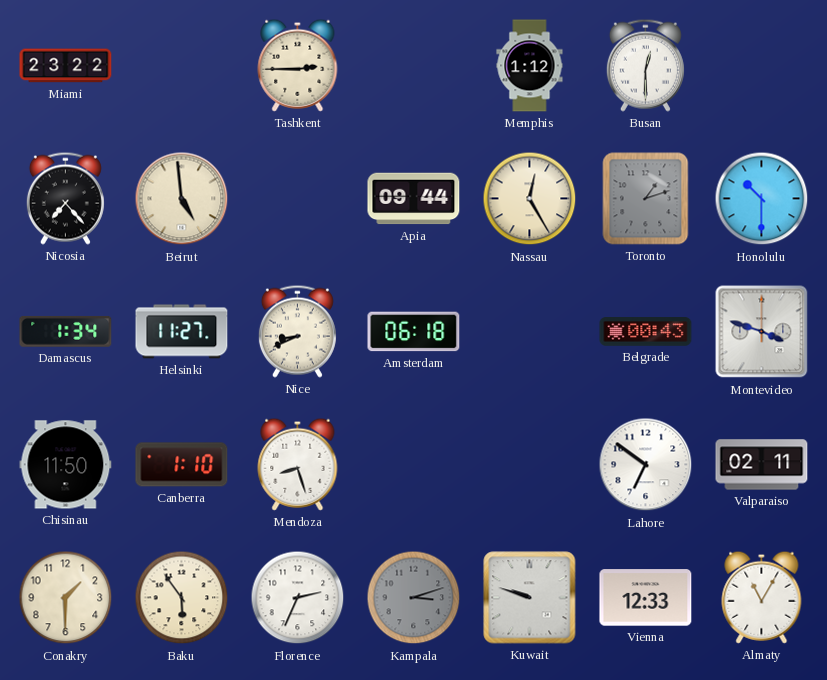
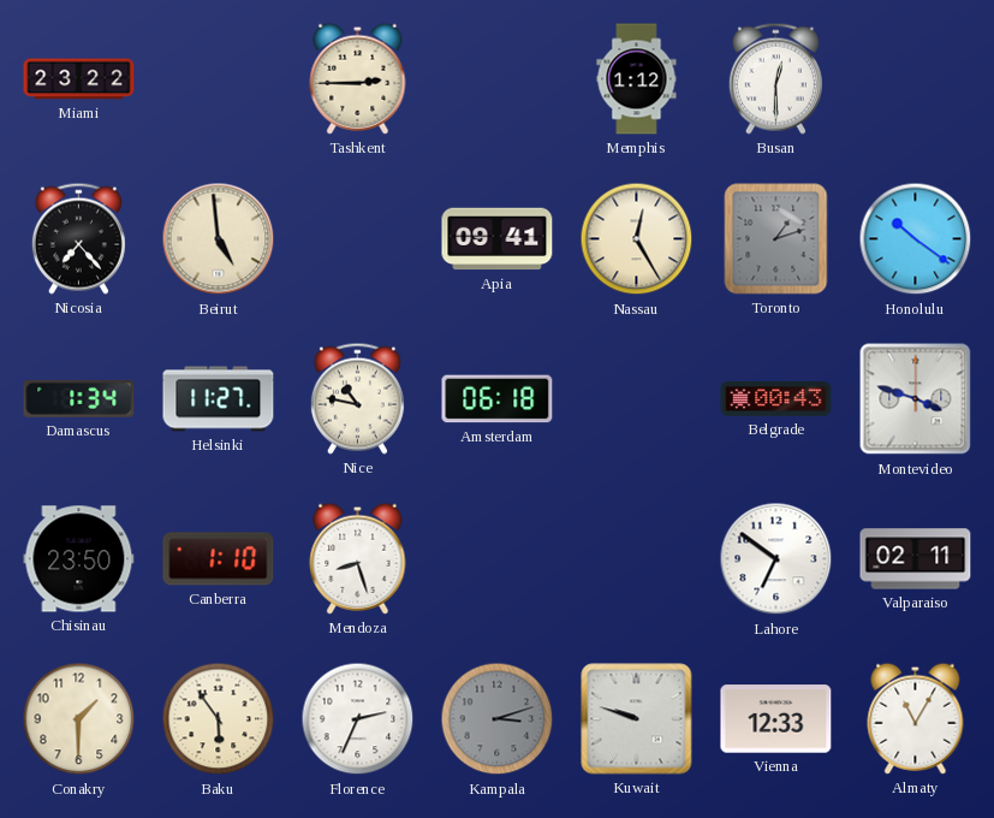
Apia: 09:44 -> 09:41
Honolulu: 10:30 -> 10:21
Nice: 8:41 -> 10:47
Chisinau: 11:50 -> 23:50
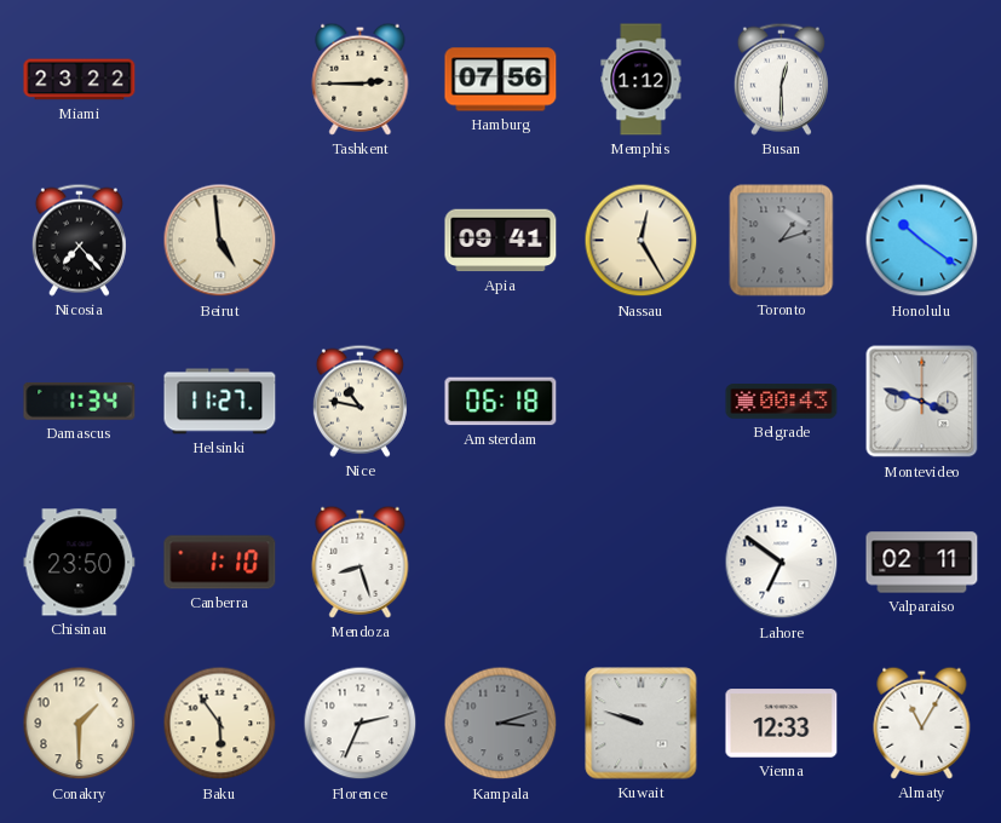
Hamburg: none -> 07:56
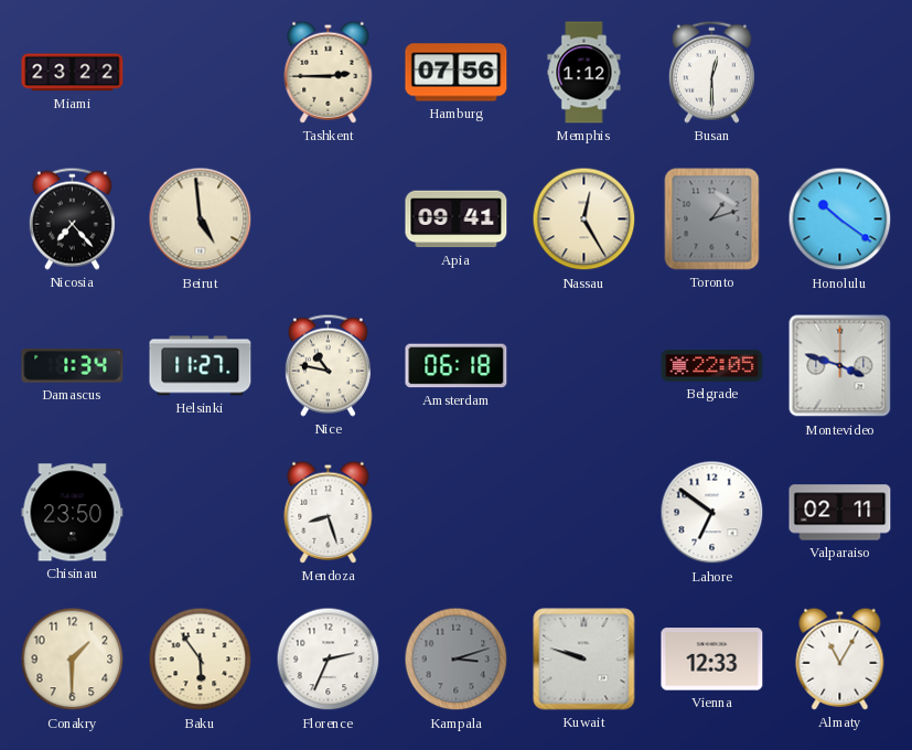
Belgrade: 00:43 -> 22:05
Canberra: 1:10 -> none
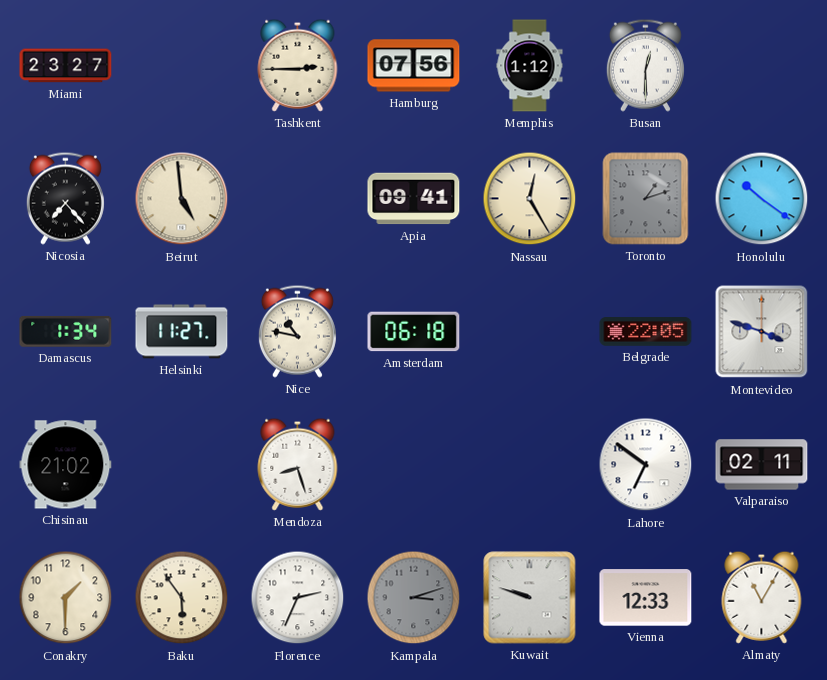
Miami: 23:22 -> 23:27
Chisinau: 23:50 -> 21:02
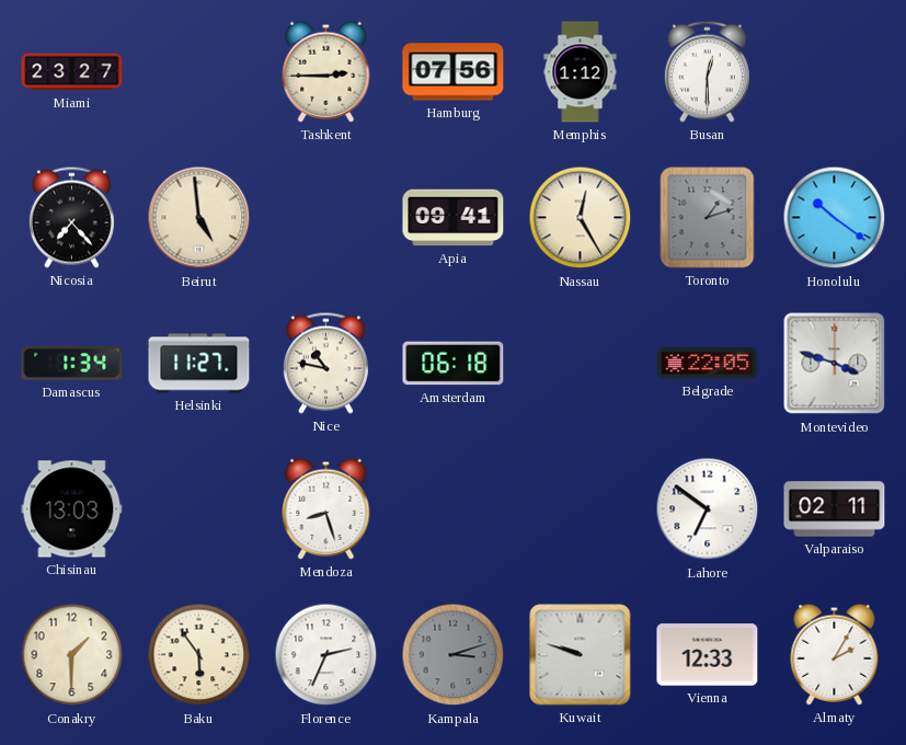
Chisinau: 21:02 -> 13:03
Almaty: 11:05 -> 2:05
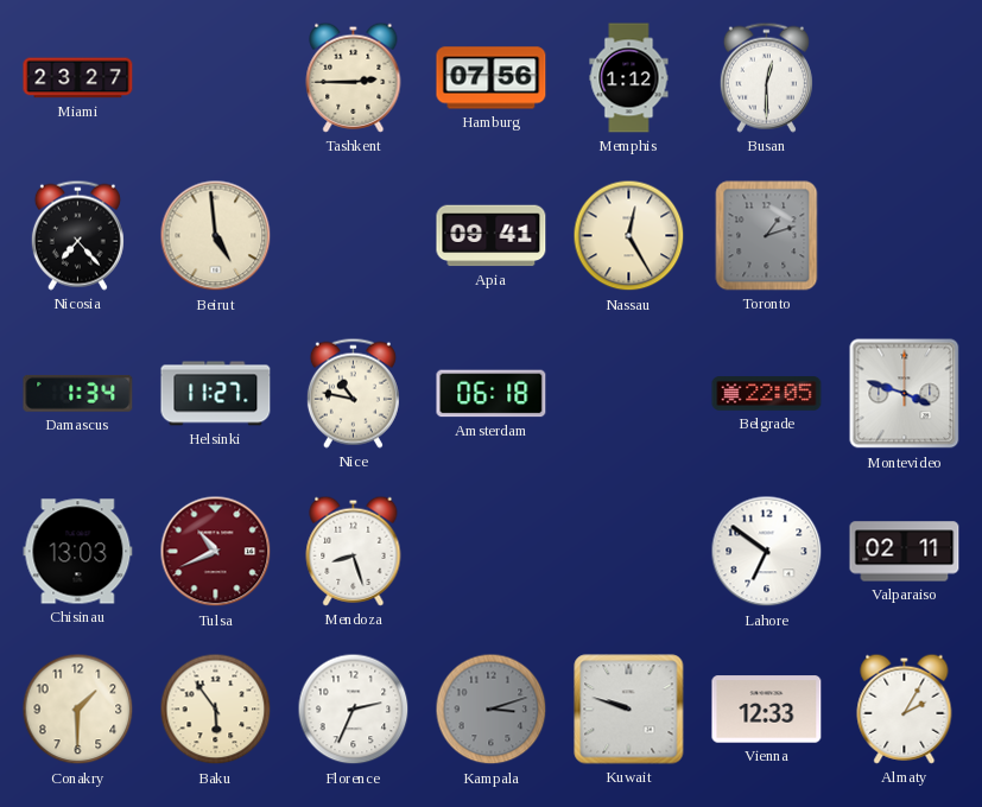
Honolulu: 10:21 -> none
Tulsa: none -> 10:41
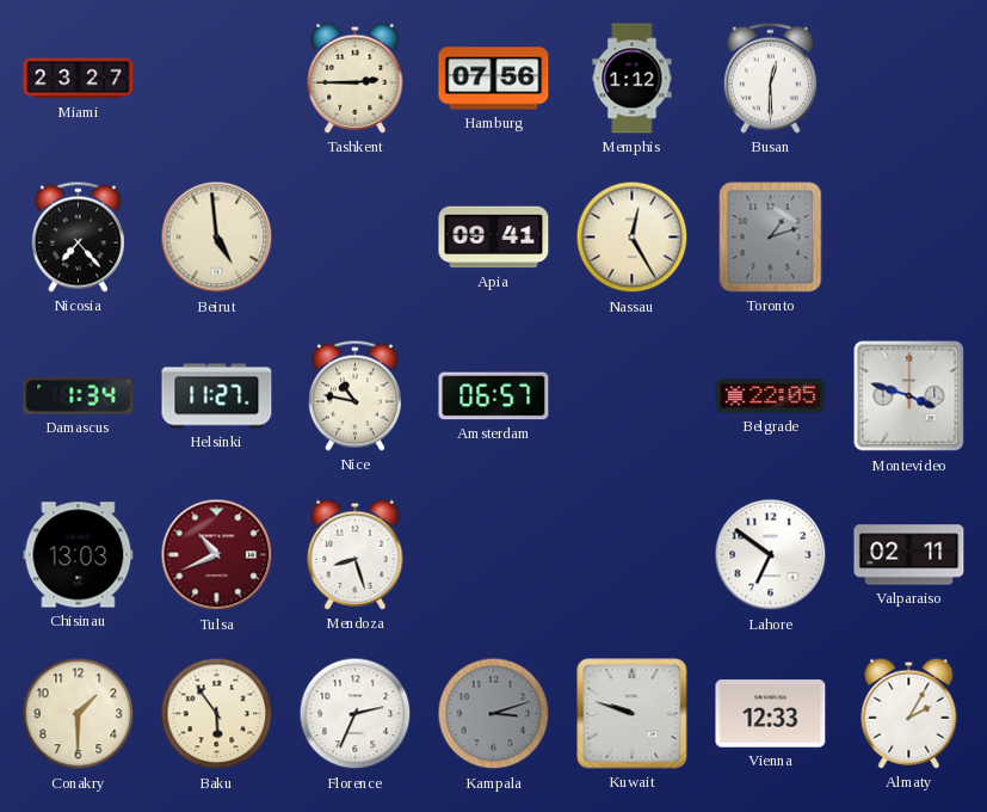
Amsterdam: 06:18 -> 06:57
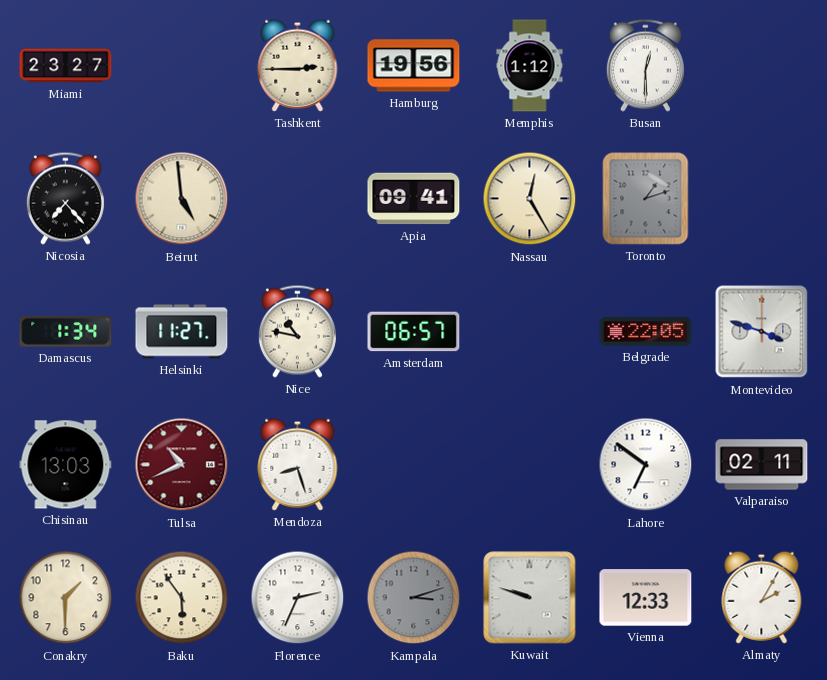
Hamburg: 07:56 -> 19:56
